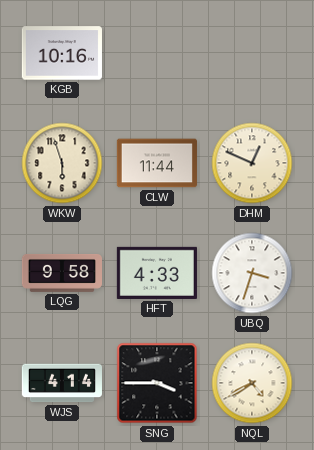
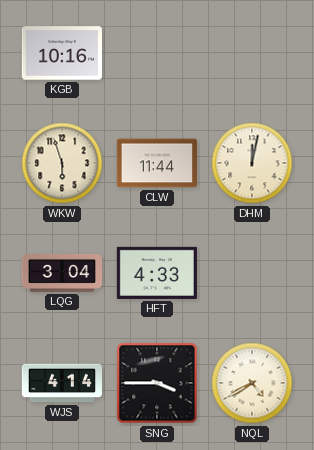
DHM: 12:49 -> 12:02
LQG: 9:58 -> 3:04
UBQ: 3:33 -> none
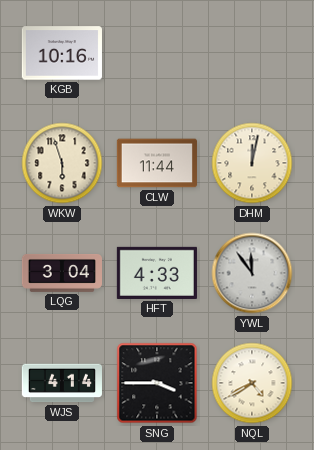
YWL: none -> 11:54
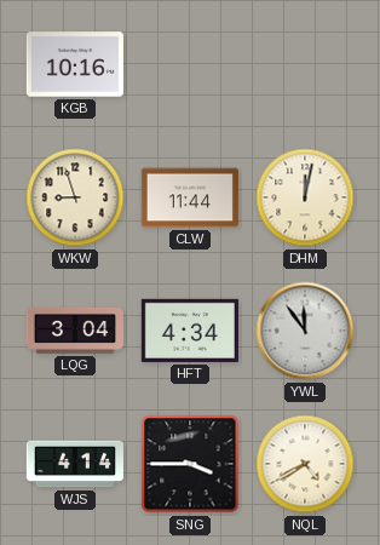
WKW: 5:57 -> 8:57
HFT: 4:33 -> 4:34
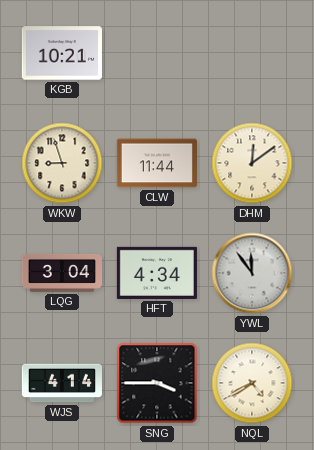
KGB: 10:16 -> 10:21
DHM: 12:02 -> 12:09
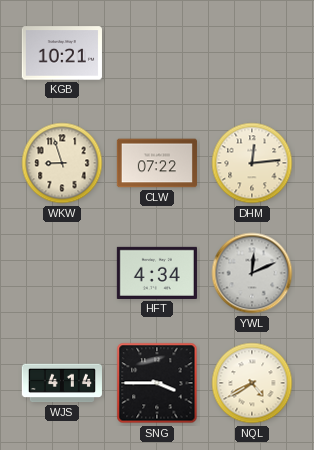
CLW: 11:44 -> 07:22
DHM: 12:09 -> 12:14
LQG: 3:04 -> none
YWL: 11:54 -> 12:11
